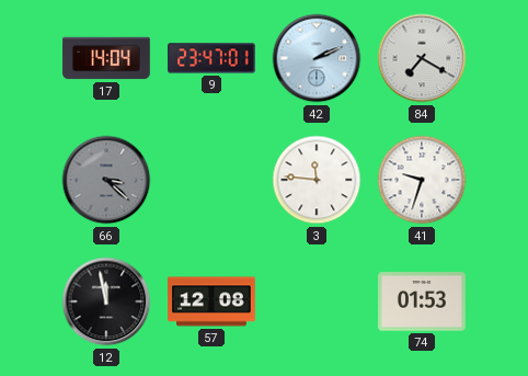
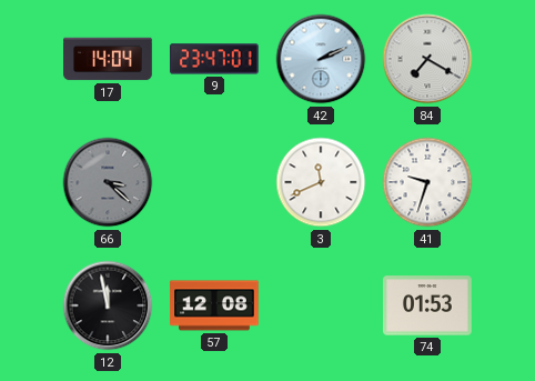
3: 11:46 -> 11:41
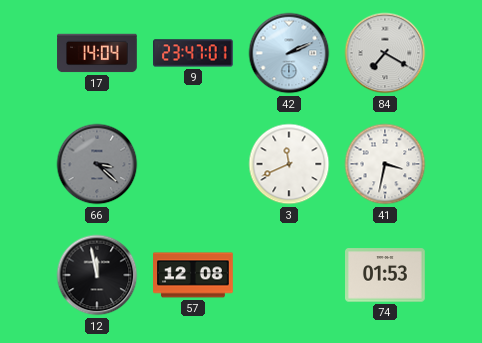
41: 9:33 -> 3:32
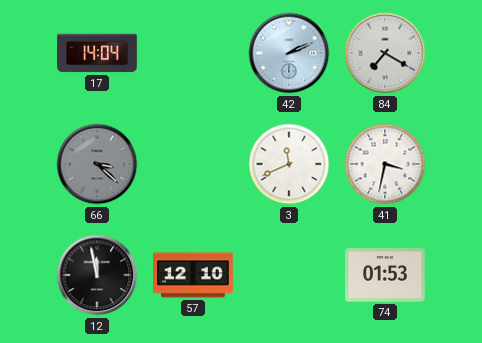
9: 23:47 -> none
57: 12:08 -> 12:10
